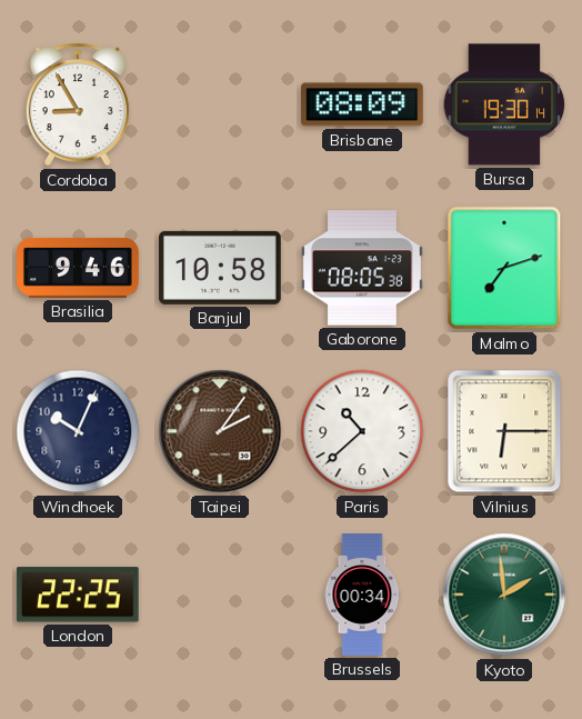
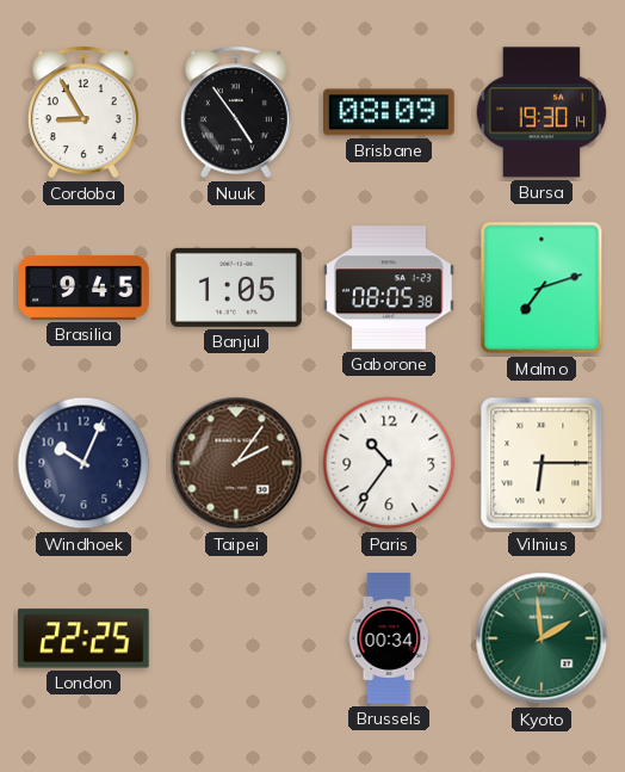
Nuuk: none -> 4:54
Brasilia: 9:46 -> 9:45
Banjul: 10:58 -> 1:05
Paris: 10:38 -> 10:36
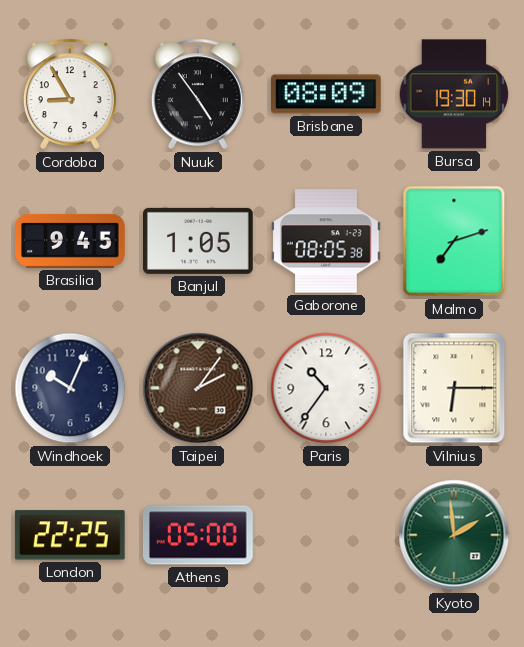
Athens: none -> 05:00
Brussels: 00:34 -> none
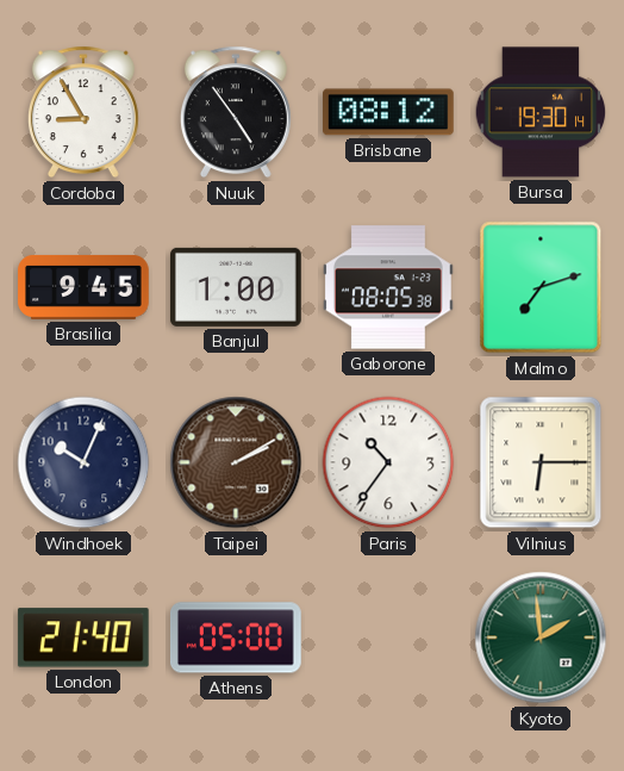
Brisbane: 08:09 -> 08:12
Banjul: 1:05 -> 1:00
Taipei: 2:06 -> 2:10
London: 22:25 -> 21:40
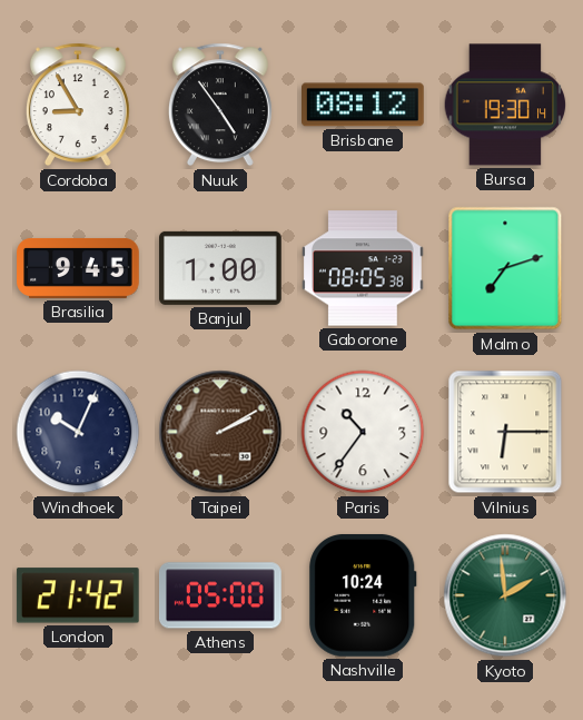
London: 21:40 -> 21:42
Nashville: none -> 10:24
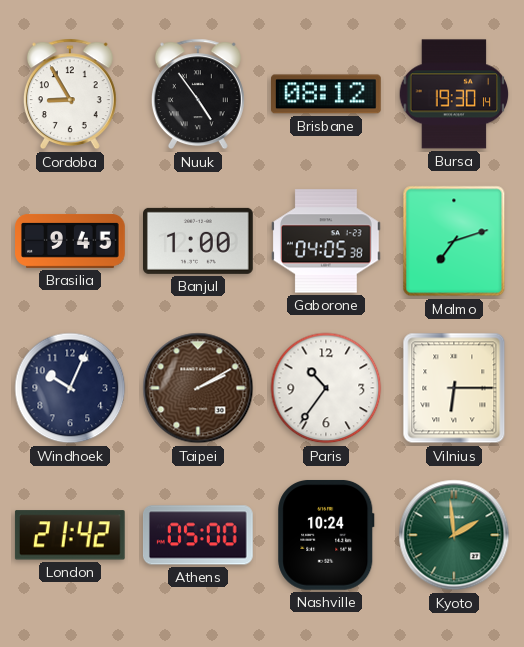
Gaborone: 08:05 -> 04:05
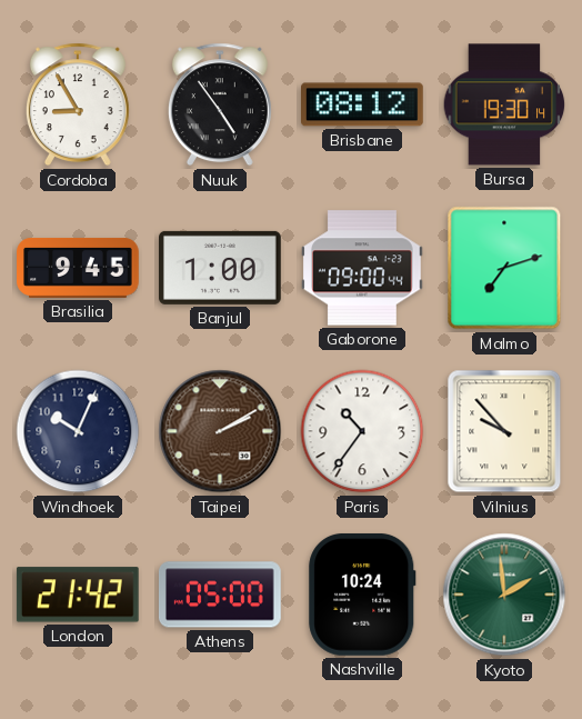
Gaborone: 04:05 -> 09:00
Vilnius: 6:15 -> 9:53
